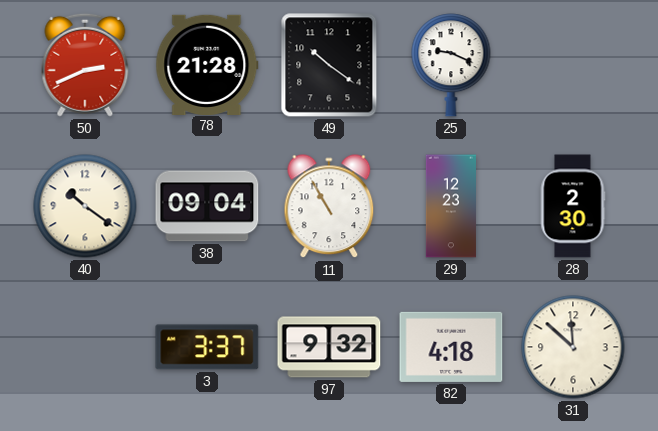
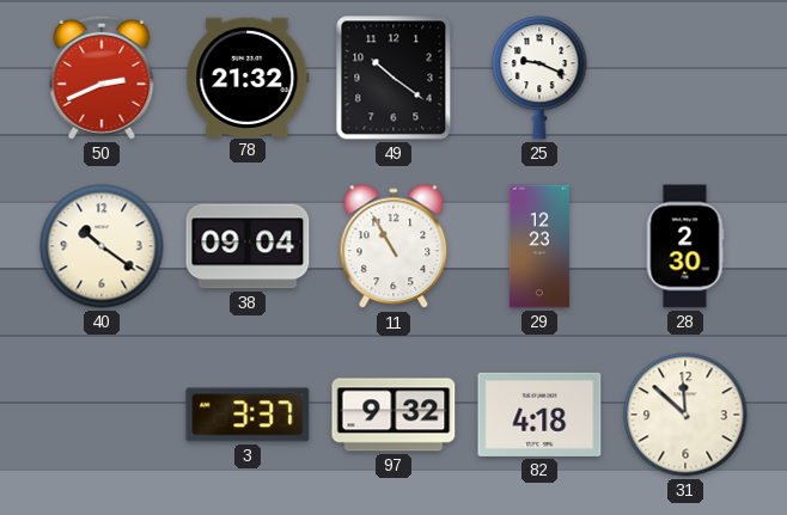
78: 21:28 -> 21:32
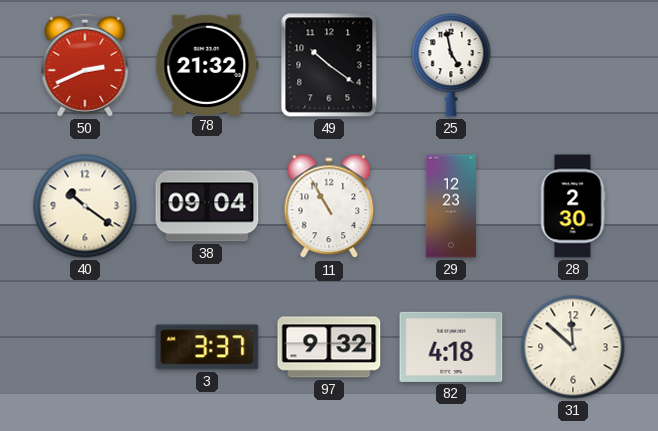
25: 9:19 -> 4:58
